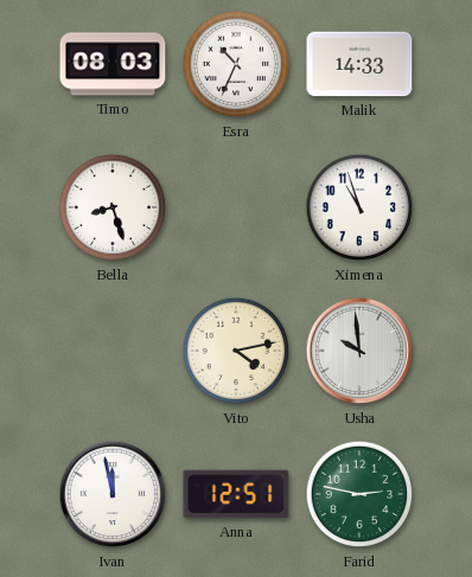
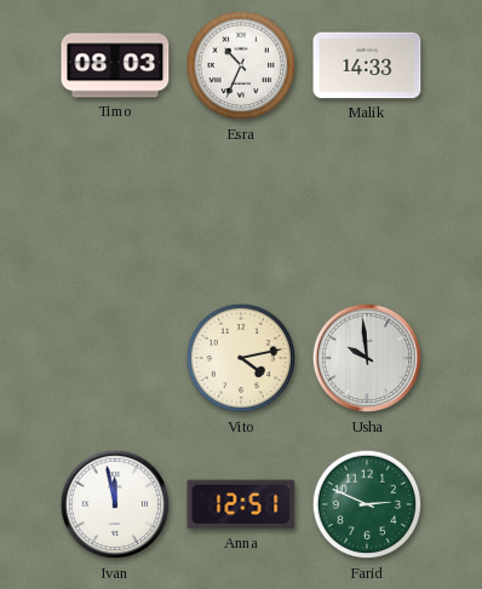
Bella: 8:27 -> none
Ximena: 10:57 -> none
Farid: 2:47 -> 2:49
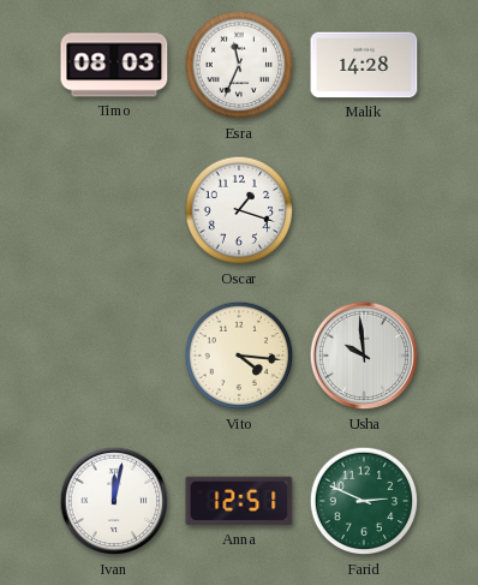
Esra: 10:34 -> 11:34
Malik: 14:33 -> 14:28
Oscar: none -> 1:18
Vito: 4:13 -> 4:16
Ivan: 11:58 -> 12:02
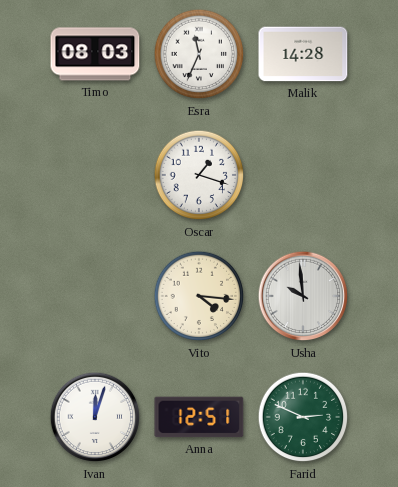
Ivan: 12:02 -> 12:03
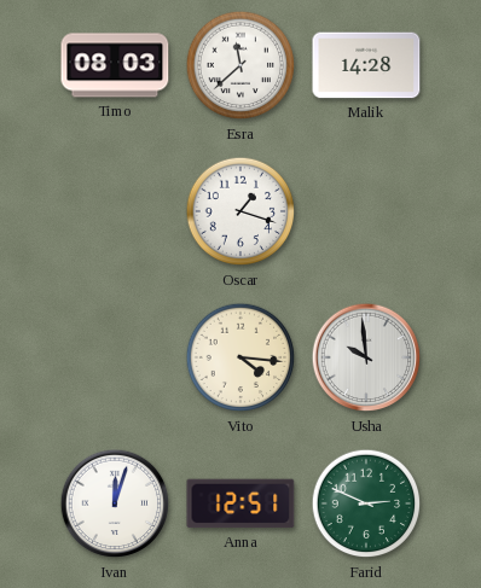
Esra: 11:34 -> 11:38
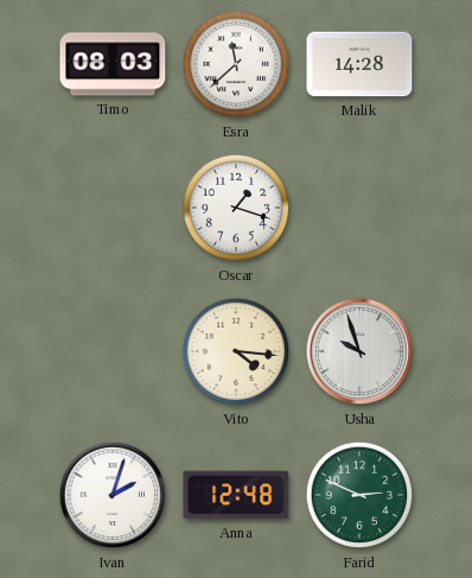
Usha: 9:59 -> 9:57
Ivan: 12:03 -> 2:03
Anna: 12:51 -> 12:48
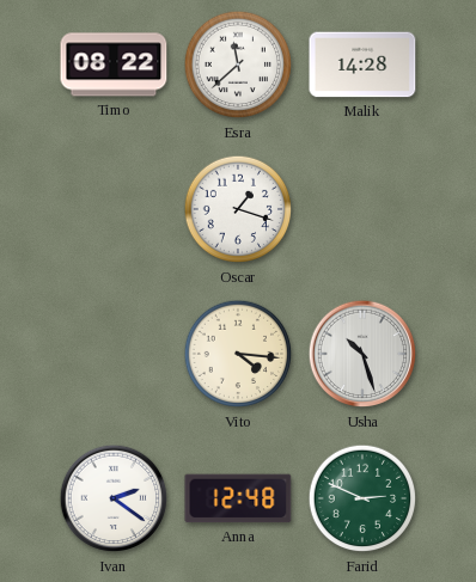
Timo: 08:03 -> 08:22
Usha: 9:57 -> 10:27
Ivan: 2:03 -> 2:21
